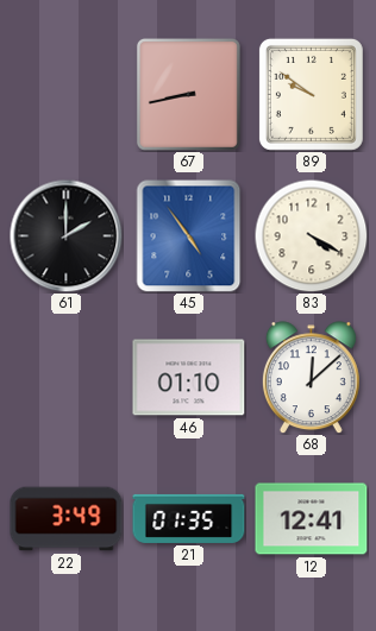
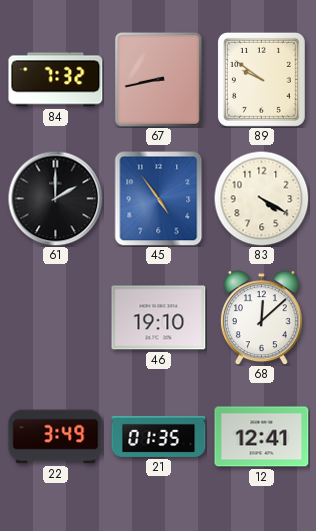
84: none -> 7:32
46: 01:10 -> 19:10
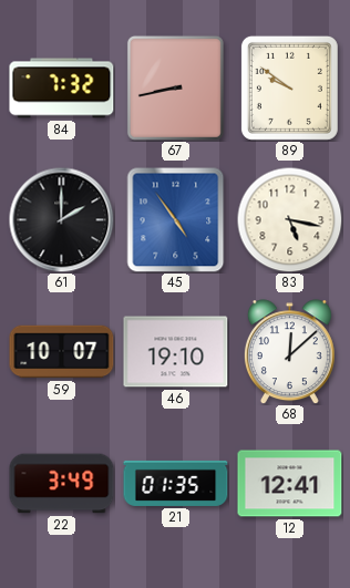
83: 4:20 -> 5:17
59: none -> 10:07
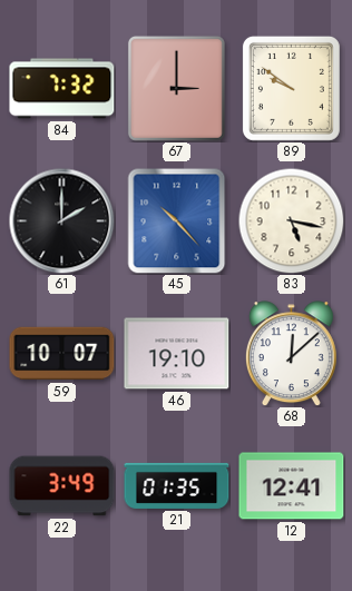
67: 8:43 -> 3:00
45: 4:54 -> 10:23
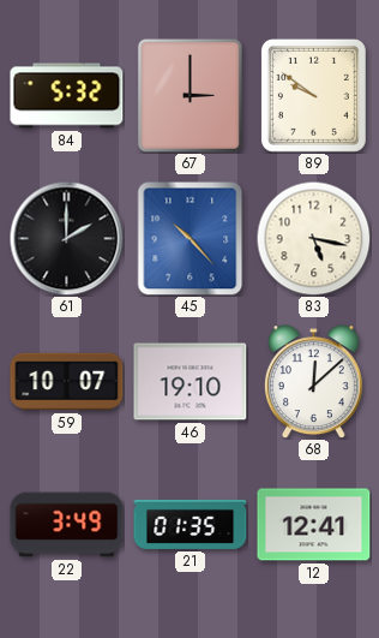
84: 7:32 -> 5:32
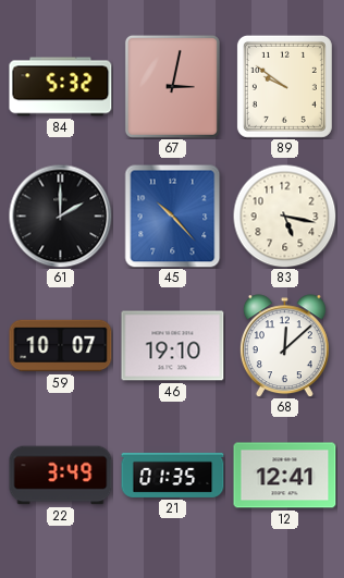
67: 3:00 -> 3:02
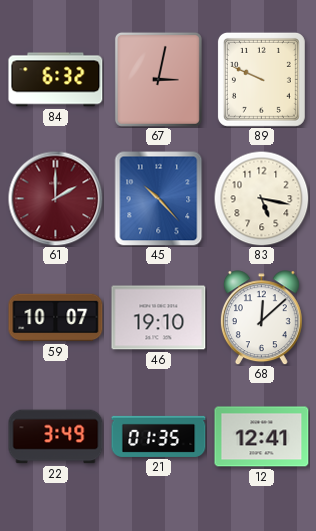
84: 5:32 -> 6:32
89: 9:51 -> 9:49
61 dial: black -> burgundy
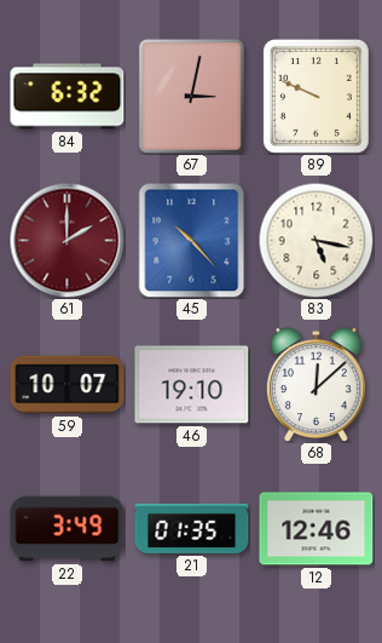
12: 12:41 -> 12:46
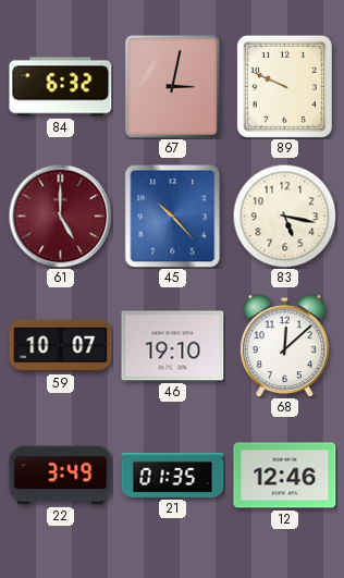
61: 2:00 -> 5:00
